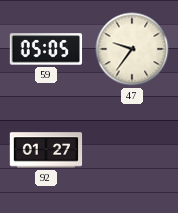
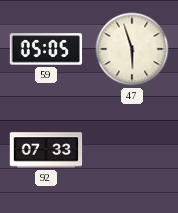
47: 9:36 -> 5:57
92: 01:27 -> 07:33
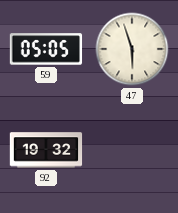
92: 07:33 -> 19:32
